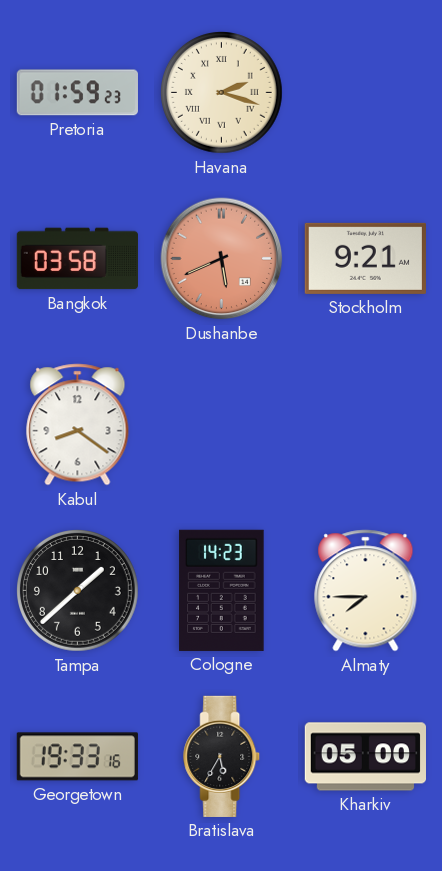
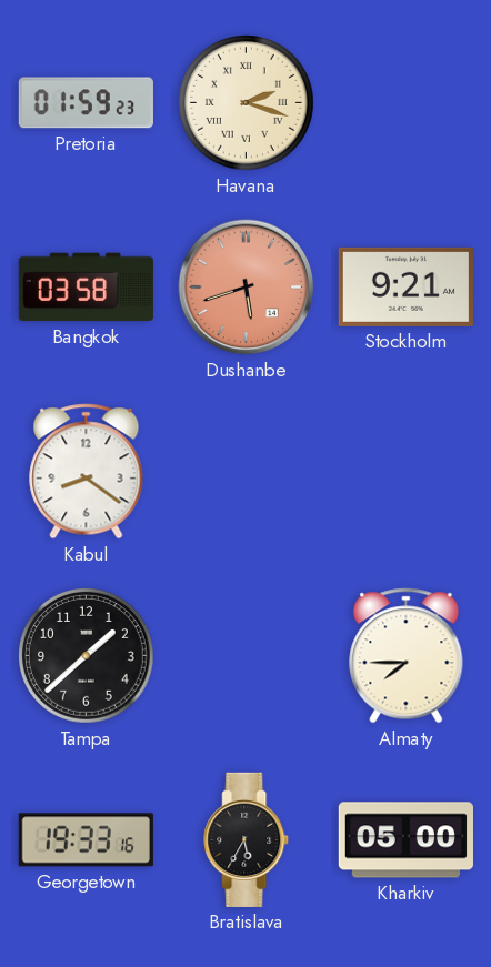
Dushanbe: 5:41 -> 5:42
Cologne: 14:23 -> none
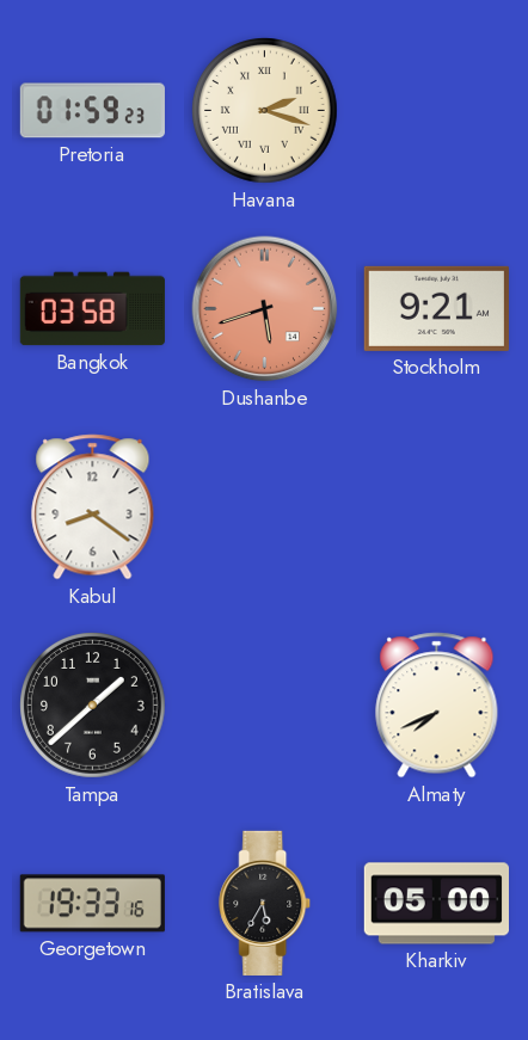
Almaty: 7:45 -> 7:41
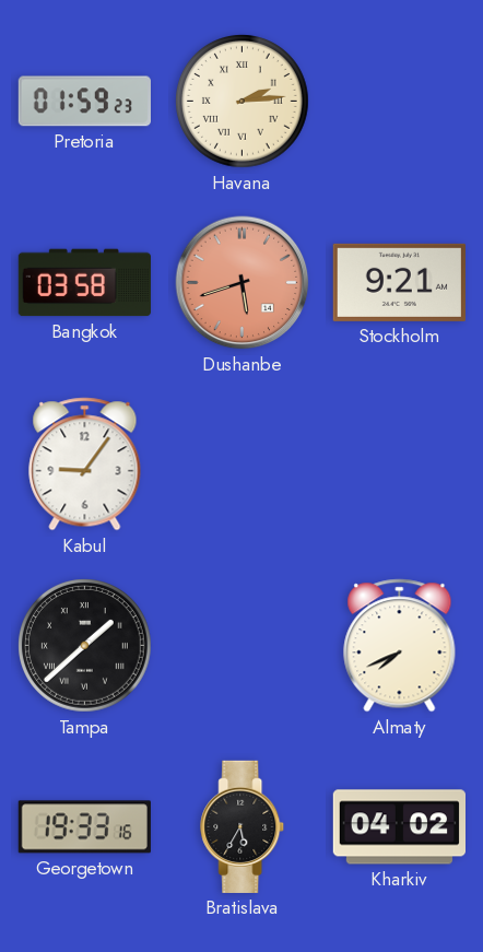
Havana: 2:18 -> 2:14
Kabul: 8:21 -> 9:06
Tampa numerals: Arabic -> Roman
Kharkiv: 05:00 -> 04:02
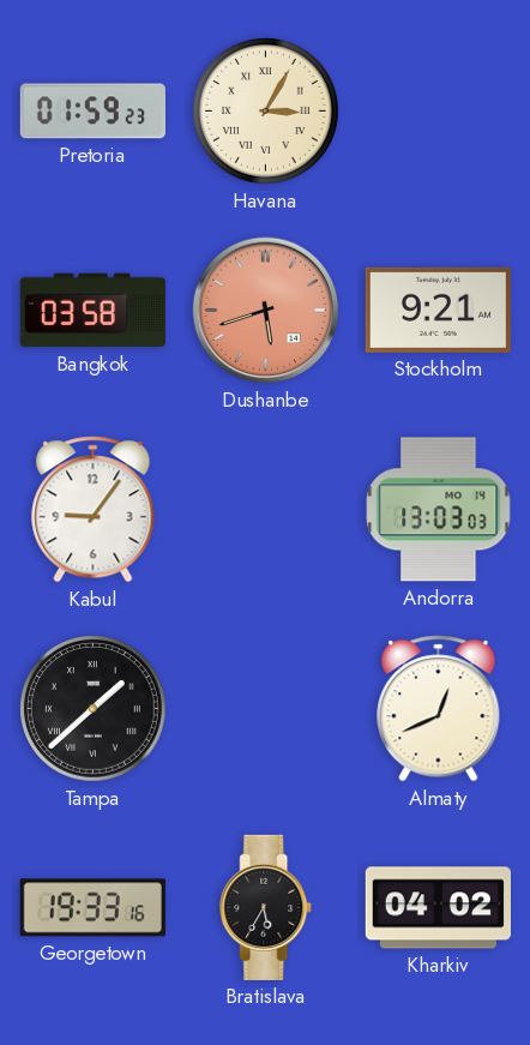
Havana: 2:14 -> 3:05
Andorra: none -> 13:03
Almaty: 7:41 -> 12:41
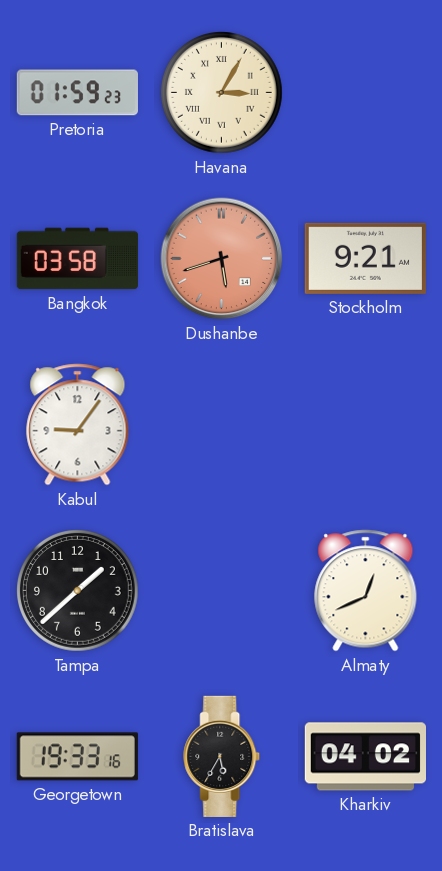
Andorra: 13:03 -> none
Tampa numerals: Roman -> Arabic
